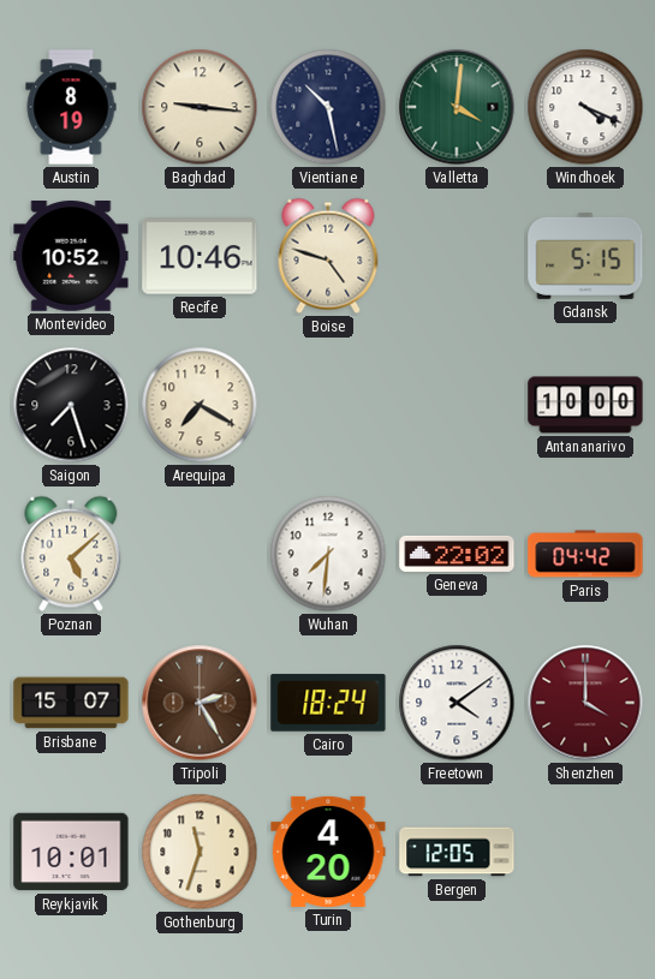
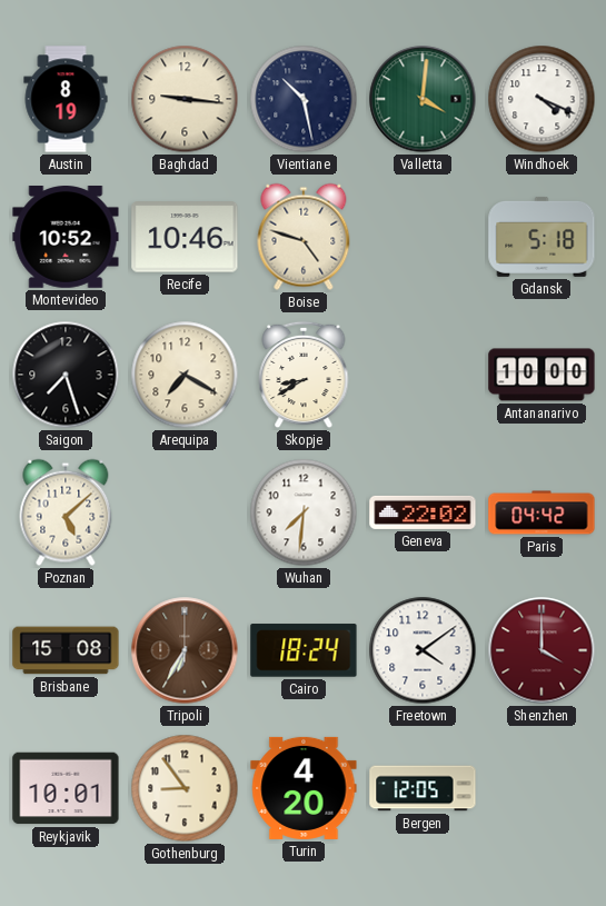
Gdansk: 5:15 -> 5:18
Skopje: none -> 8:40
Brisbane: 15:07 -> 15:08
Tripoli: 2:25 -> 6:35
Gothenburg: 11:33 -> 8:54
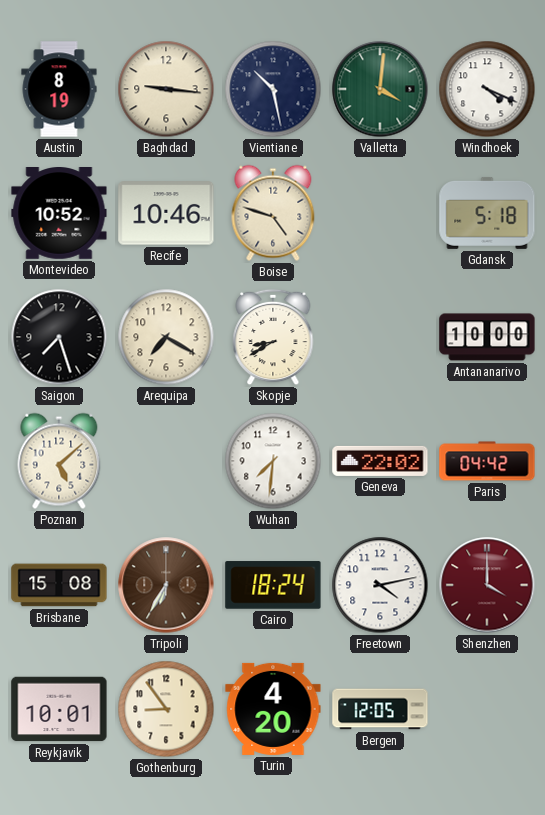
Freetown: 4:09 -> 4:13
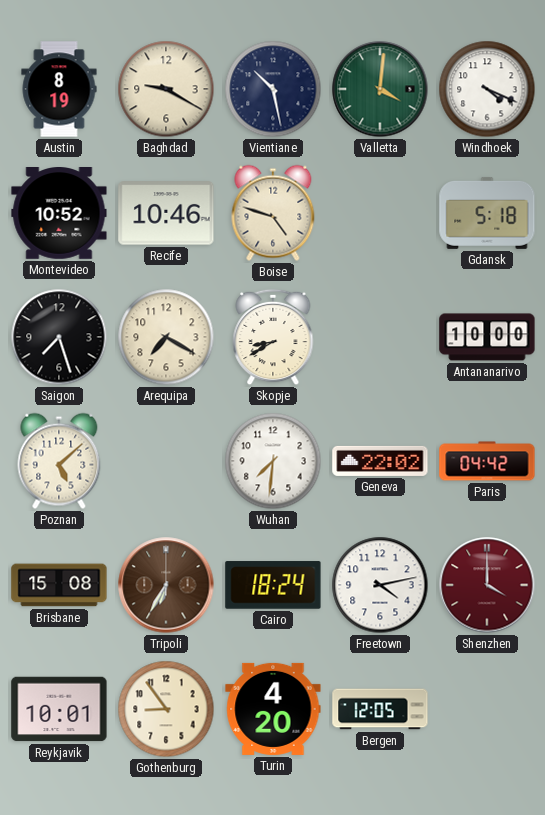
Baghdad: 9:16 -> 9:20
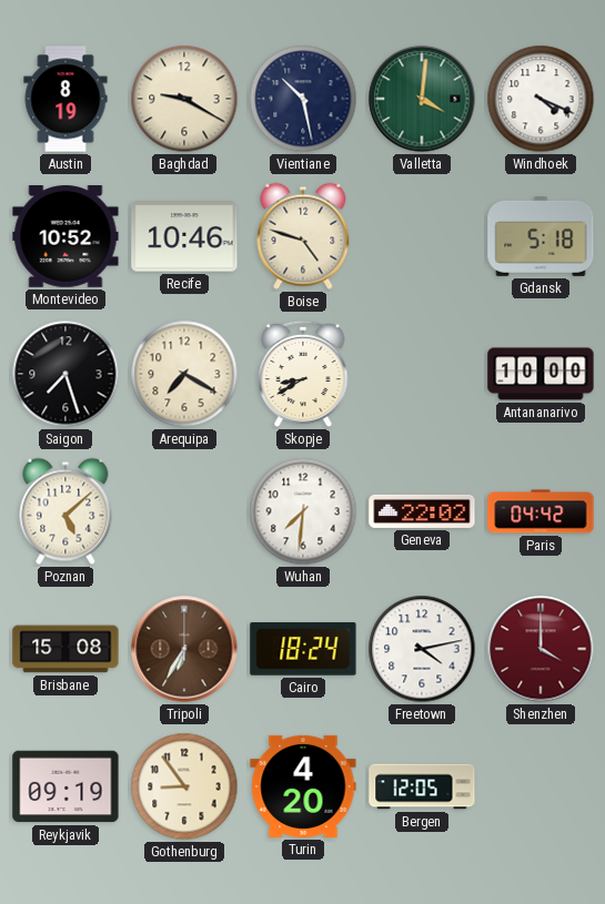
Reykjavik: 10:01 -> 09:19
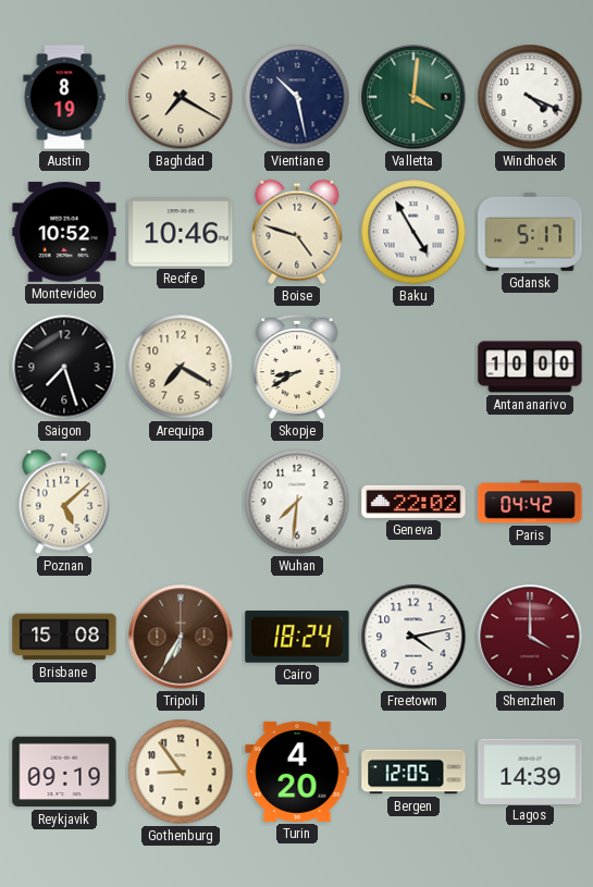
Baghdad: 9:20 -> 7:20
Baku: none -> 4:55
Gdansk: 5:18 -> 5:17
Lagos: none -> 14:39
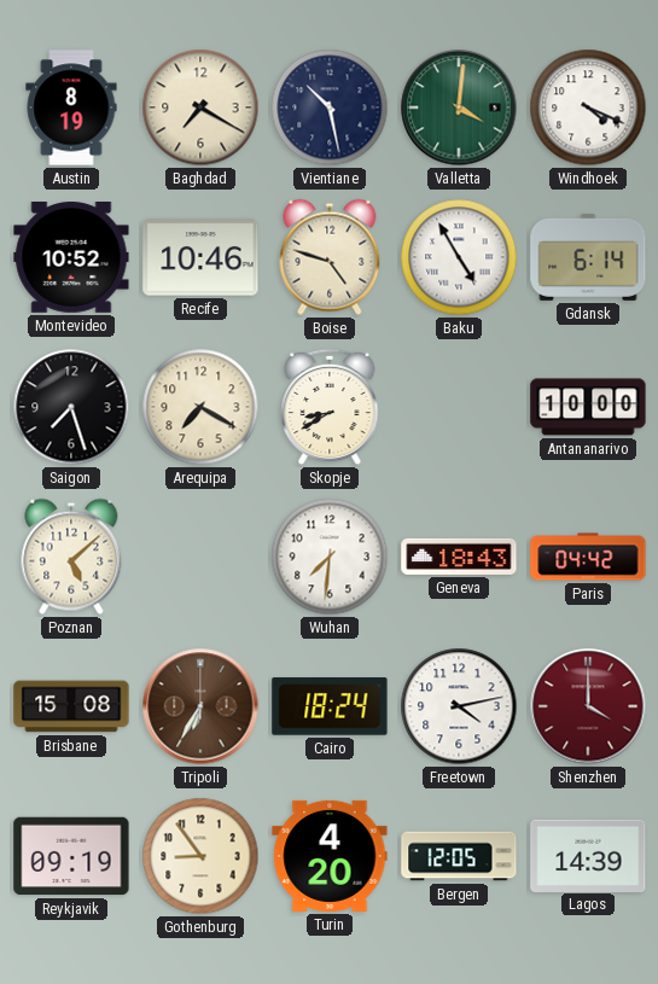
Gdansk: 5:17 -> 6:14
Geneva: 22:02 -> 18:43
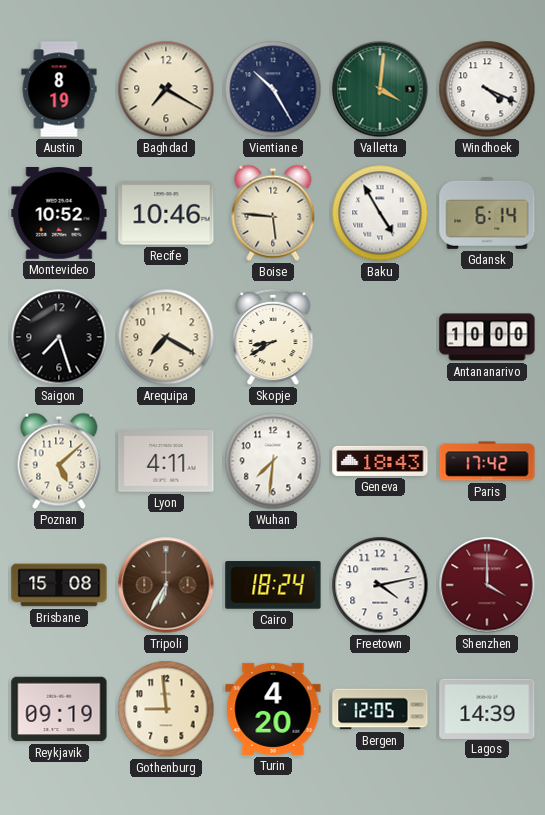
Vientiane: 10:28 -> 10:25
Boise: 4:48 -> 5:46
Lyon: none -> 4:11
Paris: 04:42 -> 17:42
Gothenburg: 8:54 -> 8:59
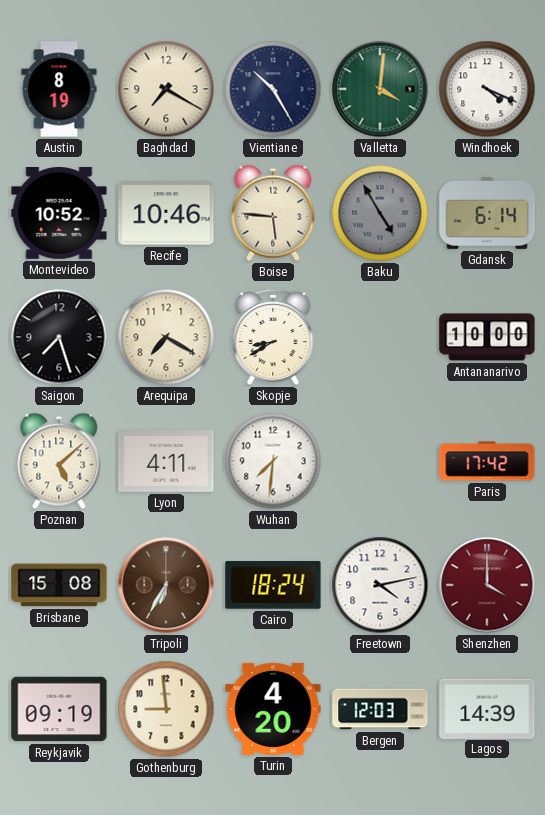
Baku dial: white -> grey
Geneva: 18:43 -> none
Bergen: 12:05 -> 12:03
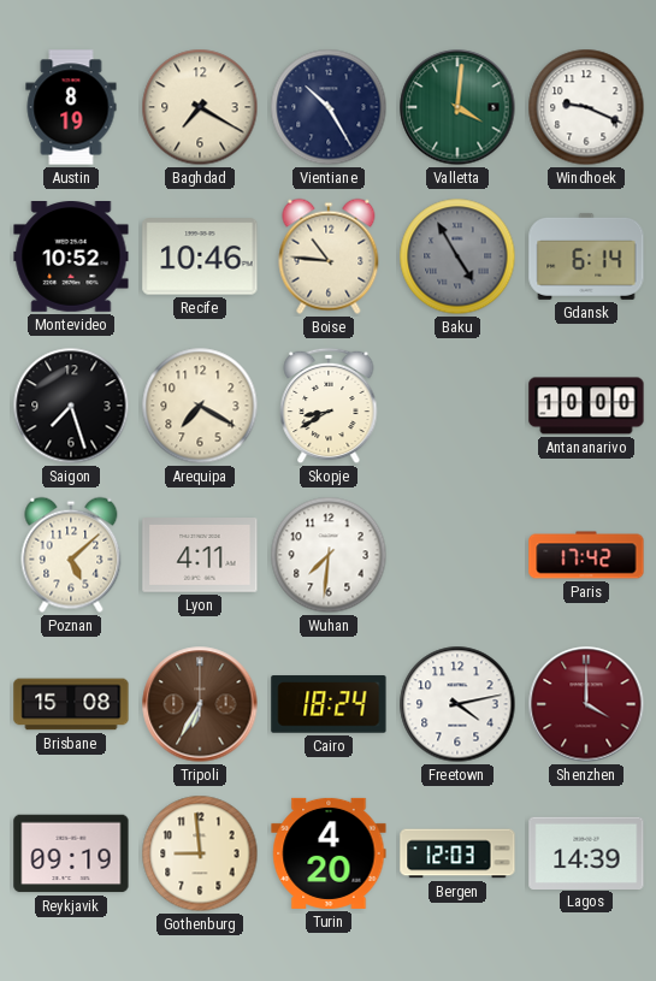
Windhoek: 4:19 -> 9:19
Boise: 5:46 -> 10:46
